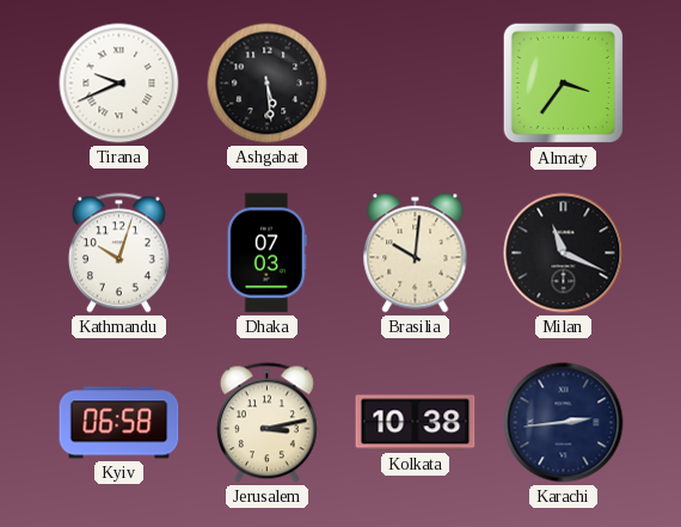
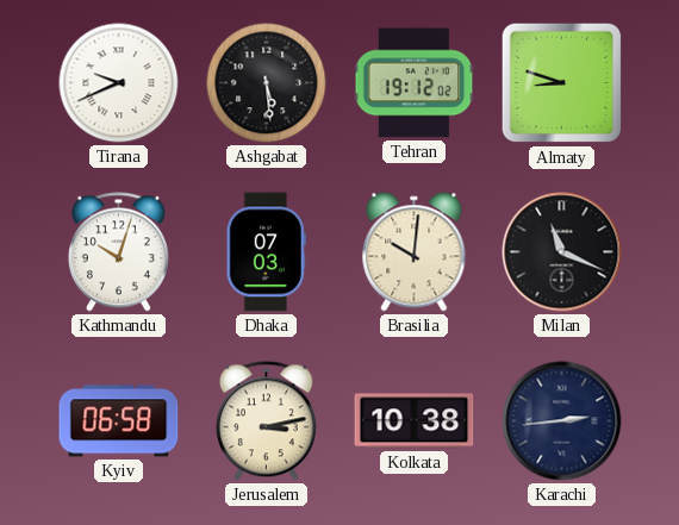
Tehran: none -> 19:12
Almaty: 3:36 -> 8:48
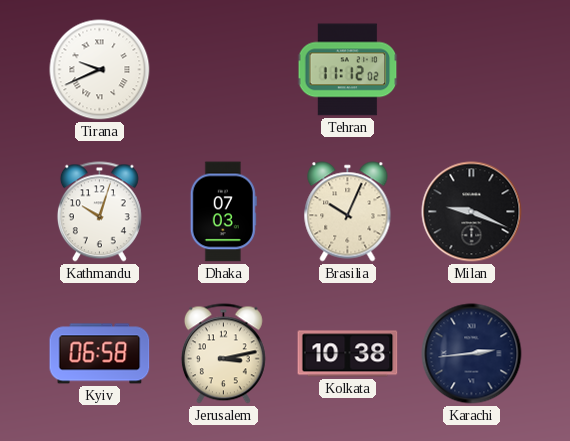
Ashgabat: 5:29 -> none
Tehran: 19:12 -> 11:12
Almaty: 8:48 -> none
Brasilia: 10:01 -> 10:04
Milan: 11:19 -> 9:19
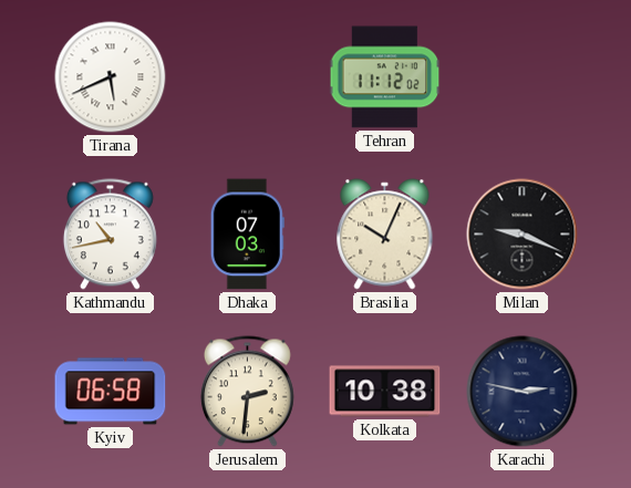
Tirana: 9:41 -> 5:41
Kathmandu: 10:03 -> 10:43
Jerusalem: 3:13 -> 2:31
Karachi: 2:44 -> 2:47
